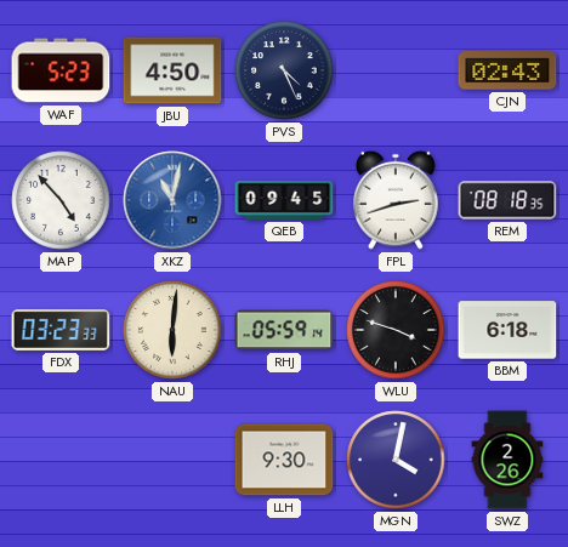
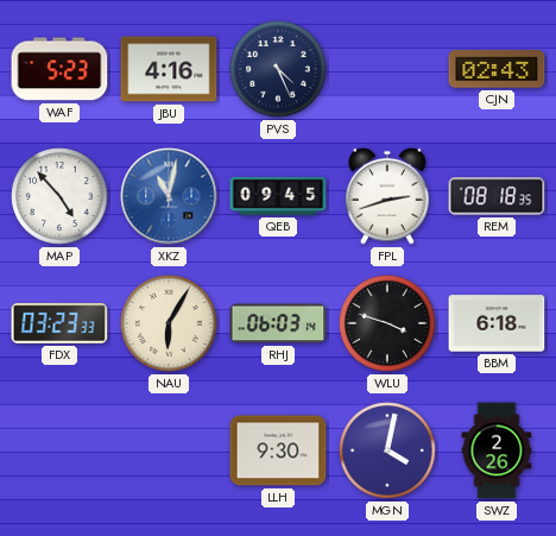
JBU: 4:50 -> 4:16
NAU: 6:01 -> 6:05
RHJ: 05:59 -> 06:03
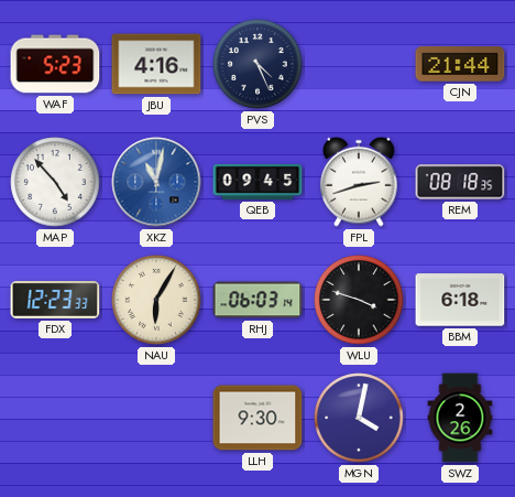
CJN: 02:43 -> 21:44
FDX: 03:23 -> 12:23
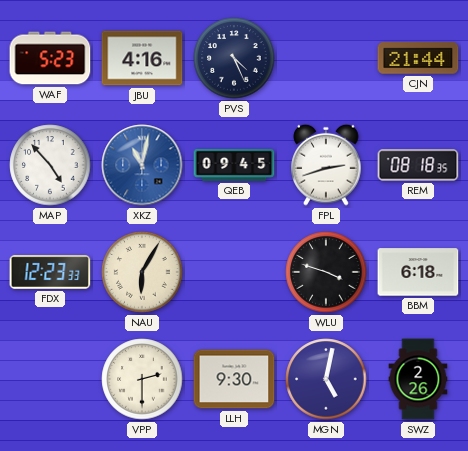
RHJ: 06:03 -> none
VPP: none -> 2:30
MGN: 4:02 -> 5:02
